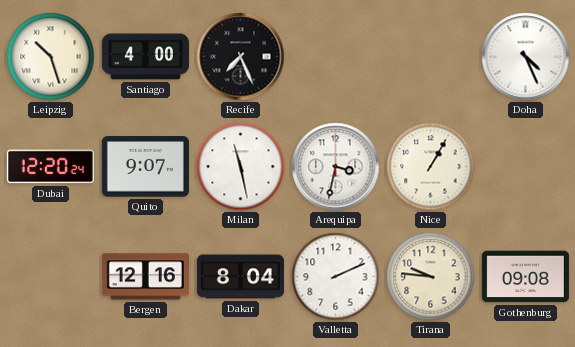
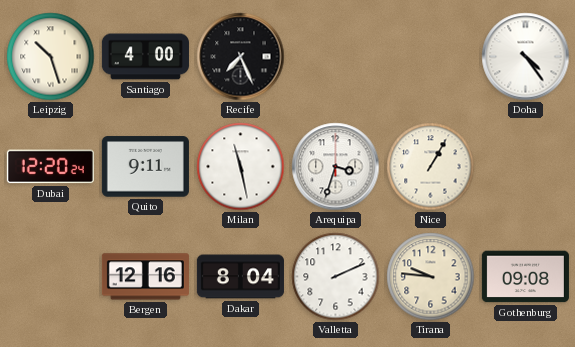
Doha: 4:26 -> 4:24
Quito: 9:07 -> 9:11
Arequipa: 3:32 -> 3:33
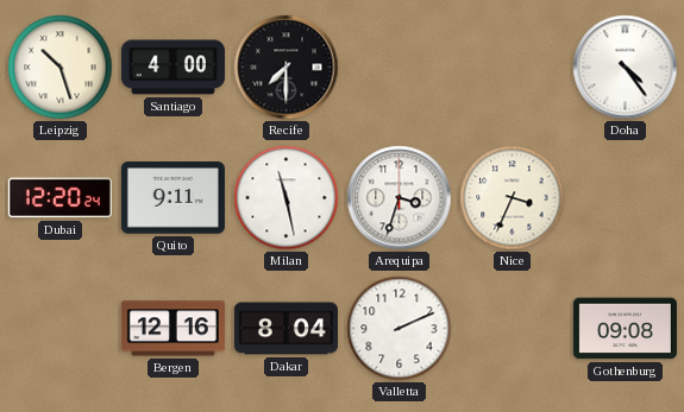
Recife: 7:26 -> 7:30
Nice: 1:05 -> 3:34
Tirana: 9:46 -> none
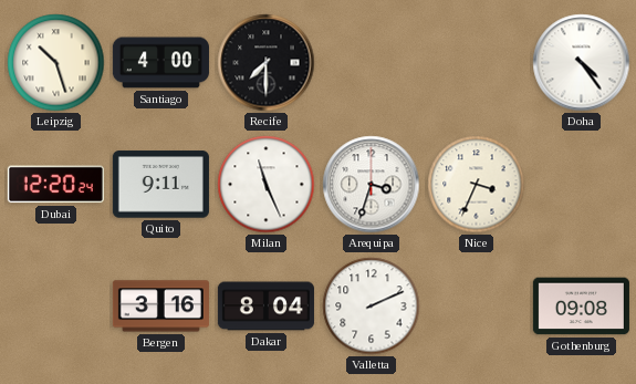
Milan: 11:28 -> 11:26
Bergen: 12:16 -> 3:16
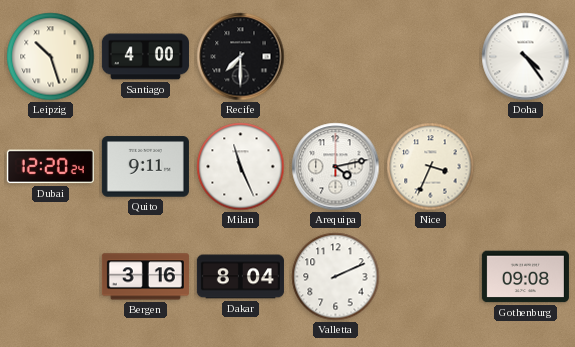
Arequipa: 3:33 -> 4:13
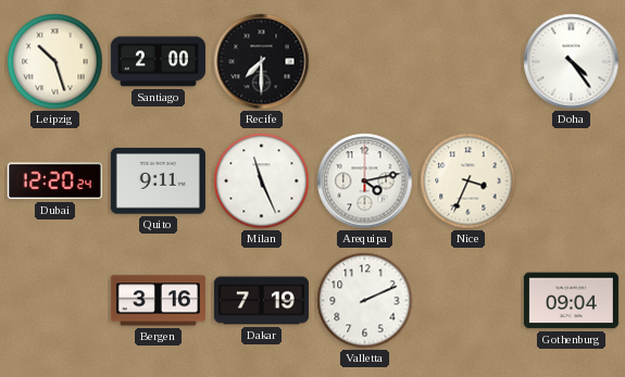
Santiago: 4:00 -> 2:00
Dakar: 8:04 -> 7:19
Gothenburg: 09:08 -> 09:04
